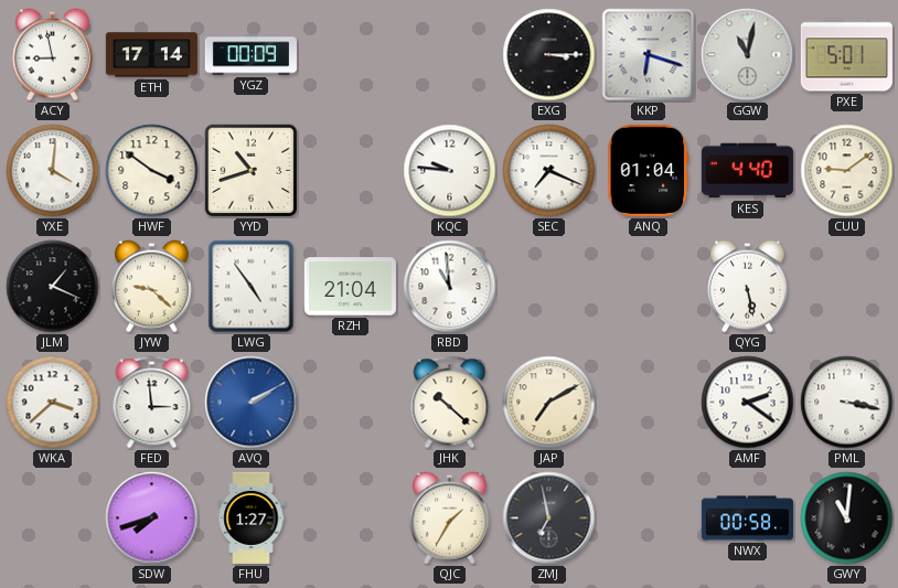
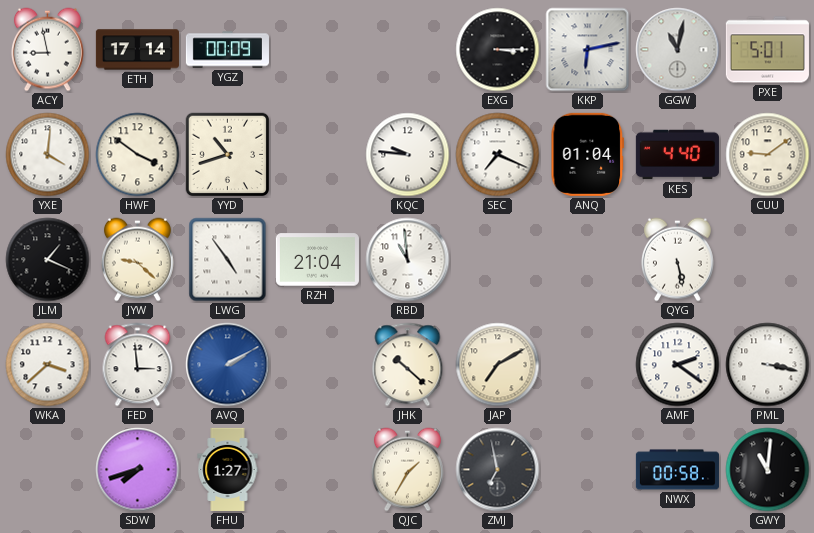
KKP: 6:18 -> 6:13
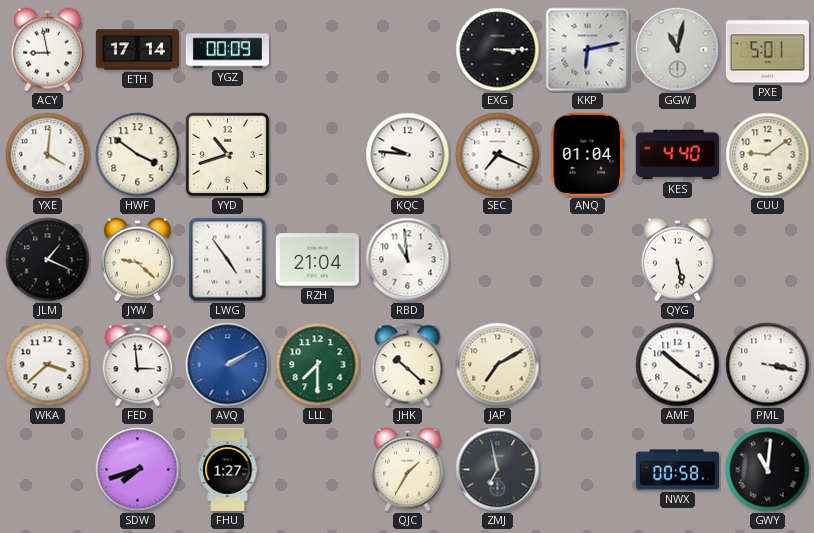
LLL: none -> 7:30
AMF: 2:21 -> 10:21
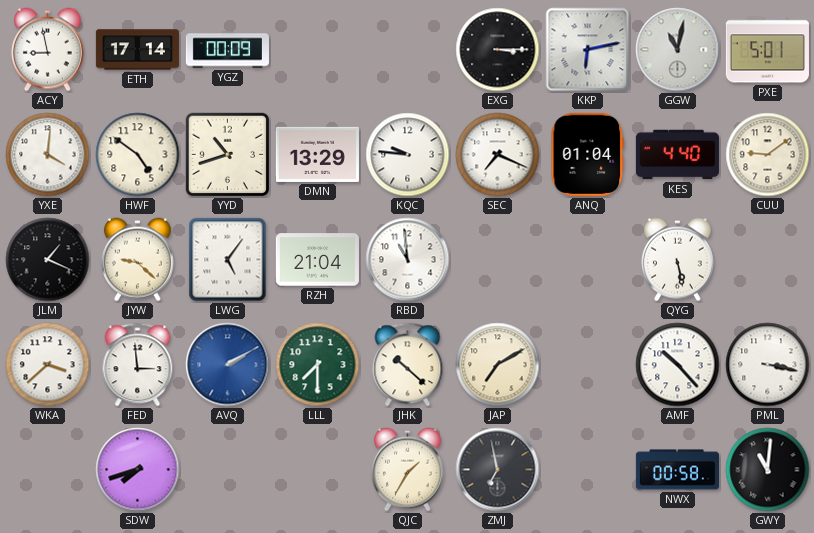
HWF: 3:51 -> 4:51
DMN: none -> 13:29
LWG: 4:54 -> 5:06
AMF: 10:21 -> 10:23
FHU: 1:27 -> none
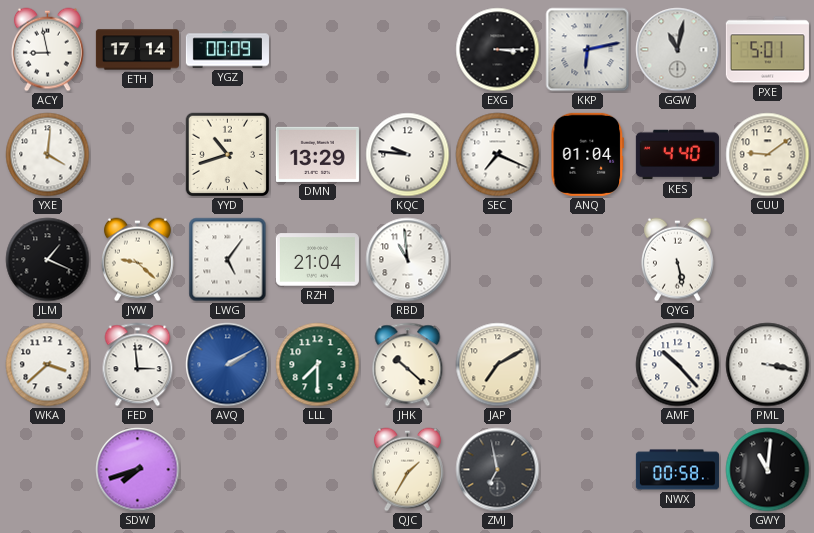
HWF: 4:51 -> none
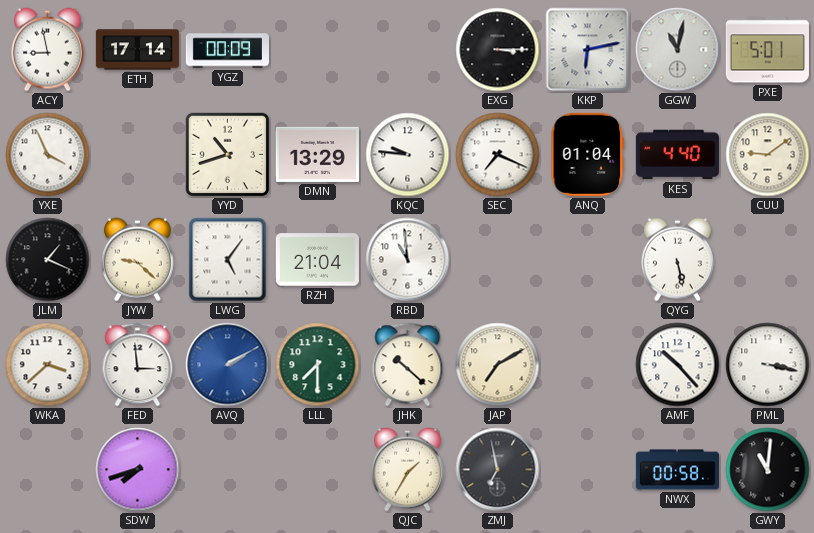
YXE: 4:01 -> 3:56
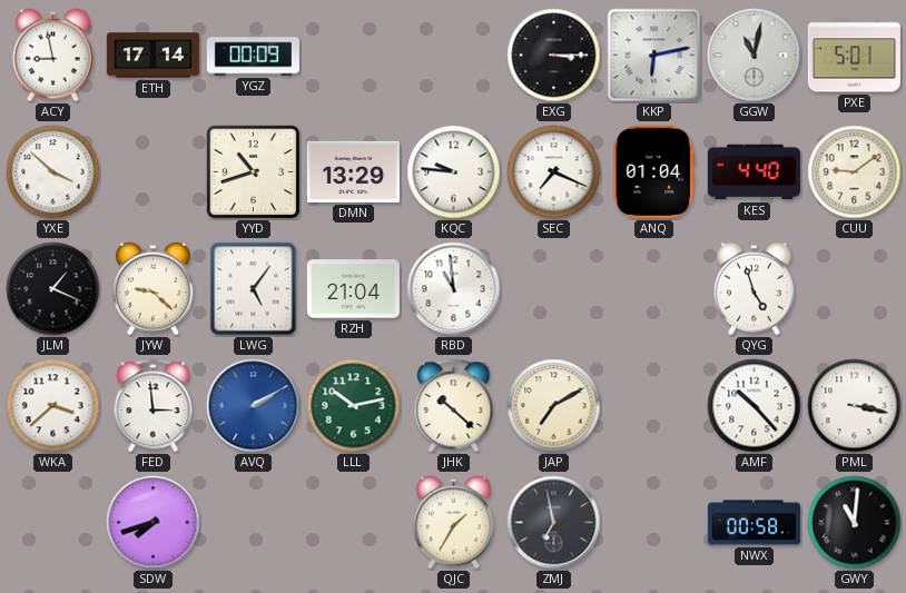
YXE: 3:56 -> 3:52
QYG: 5:28 -> 4:57
LLL: 7:30 -> 10:13
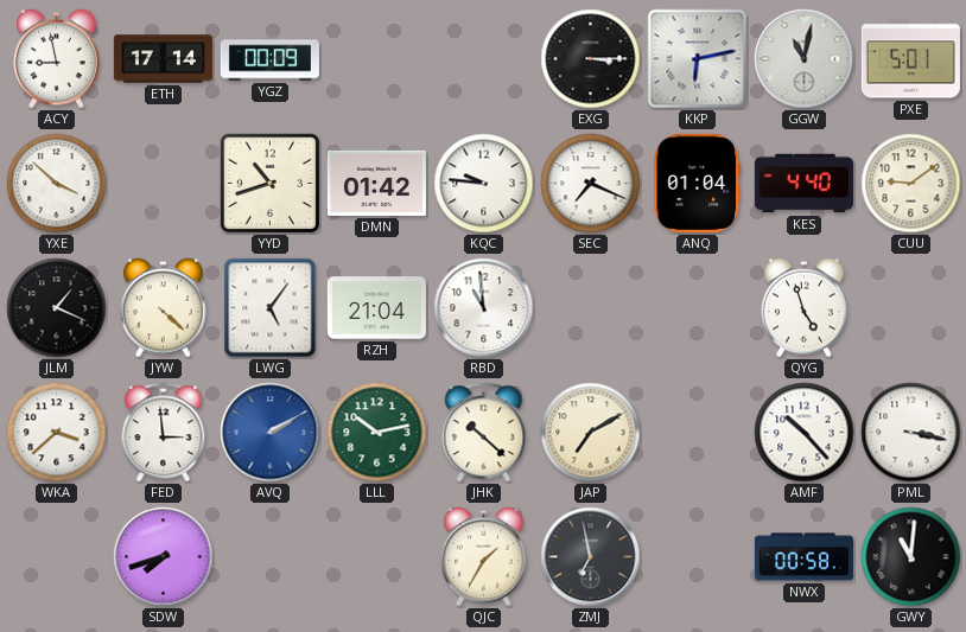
DMN: 13:29 -> 01:42
JYW: 9:22 -> 4:22
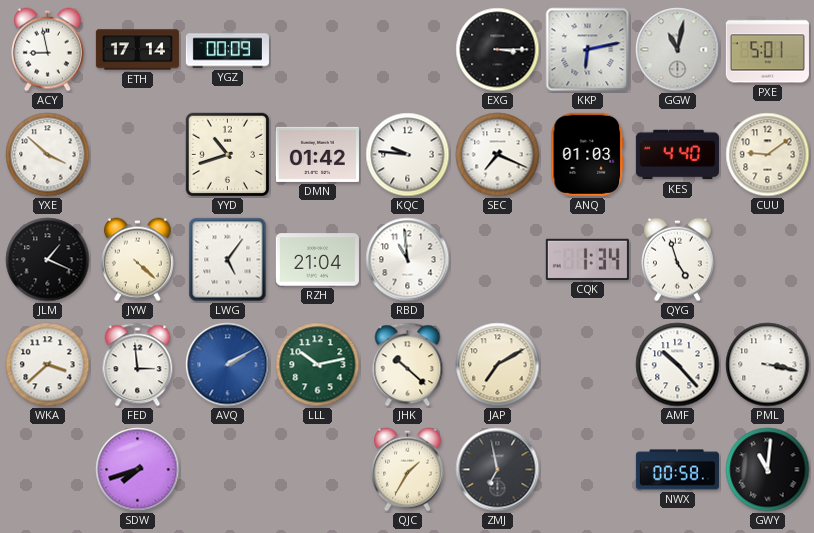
ANQ: 01:04 -> 01:03
CQK: none -> 1:34
